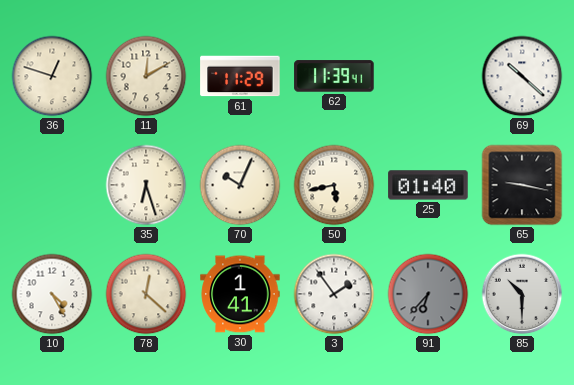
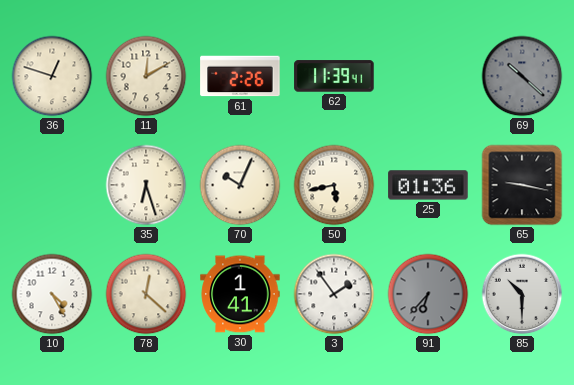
61: 11:29 -> 2:26
69 dial: white -> grey
25: 01:40 -> 01:36
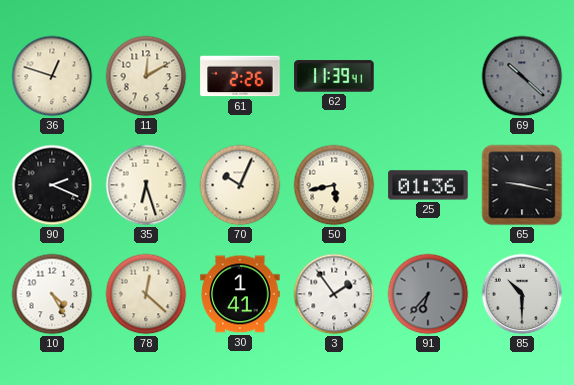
90: none -> 2:19
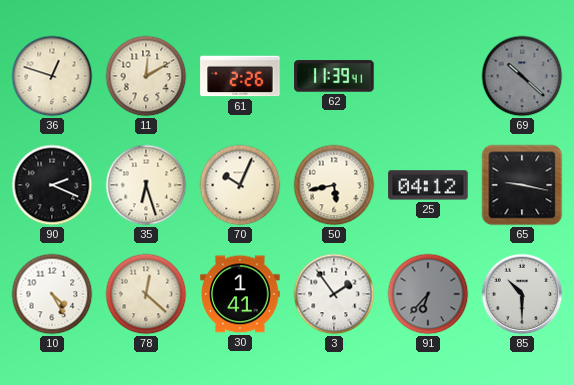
25: 01:36 -> 04:12
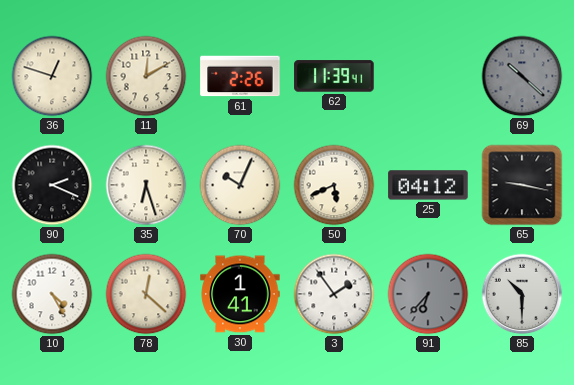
50: 5:43 -> 5:41
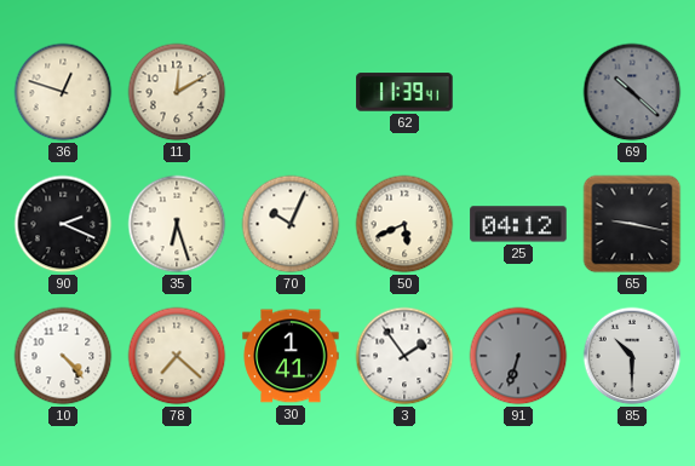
61: 2:26 -> none
10: 4:25 -> 4:23
78: 12:22 -> 7:22
91: 6:37 -> 6:33
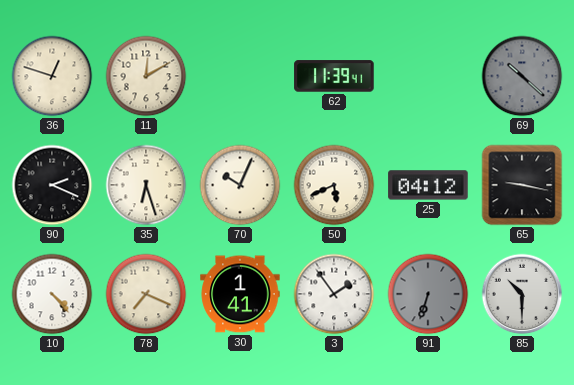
78: 7:22 -> 7:19
